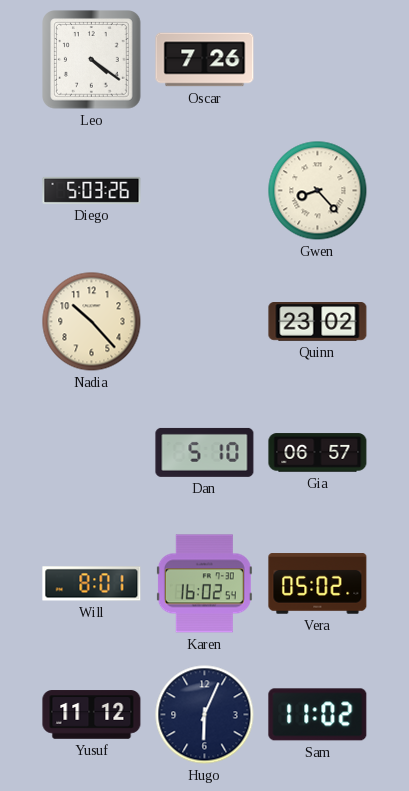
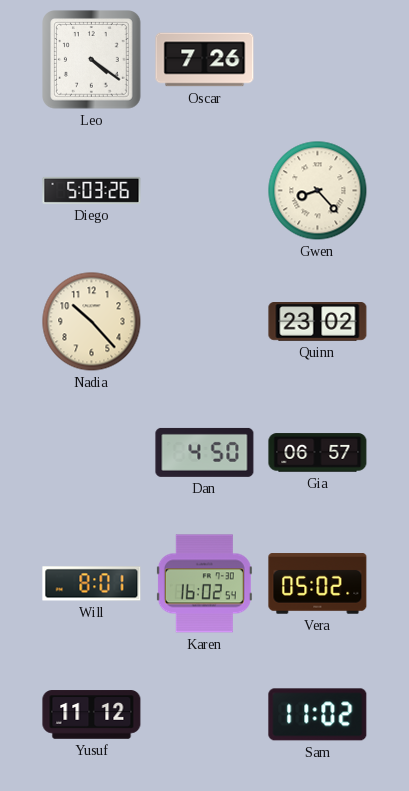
Dan: 5:10 -> 4:50
Hugo: 6:04 -> none
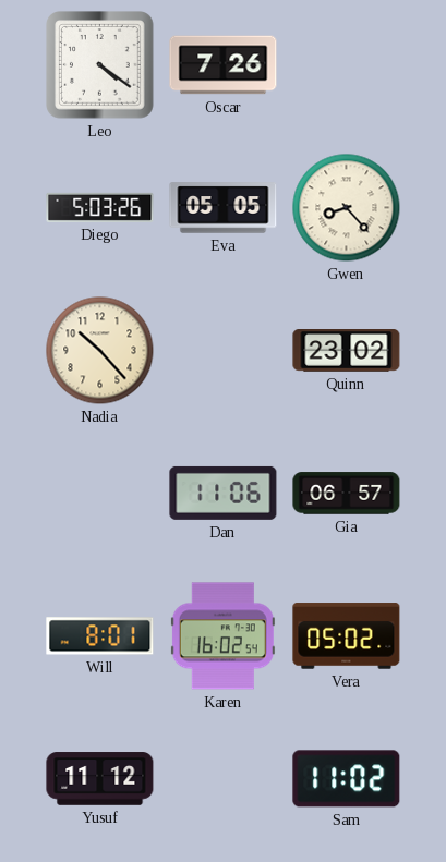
Eva: none -> 05:05
Dan: 4:50 -> 11:06
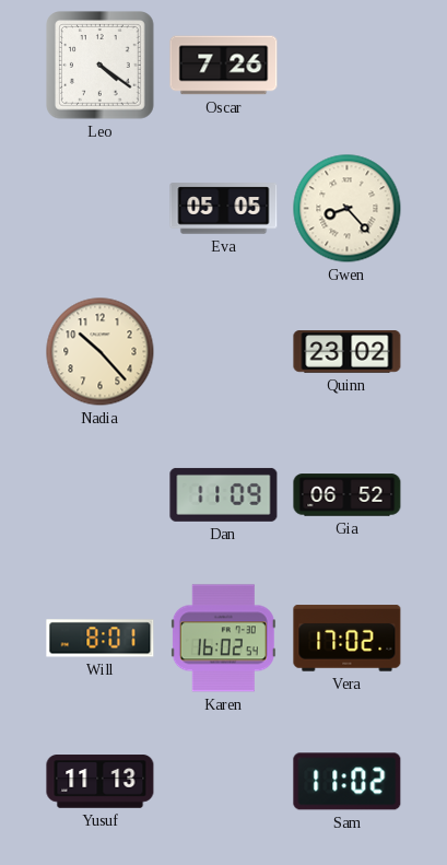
Diego: 5:03 -> none
Dan: 11:06 -> 11:09
Gia: 06:57 -> 06:52
Vera: 05:02 -> 17:02
Yusuf: 11:12 -> 11:13
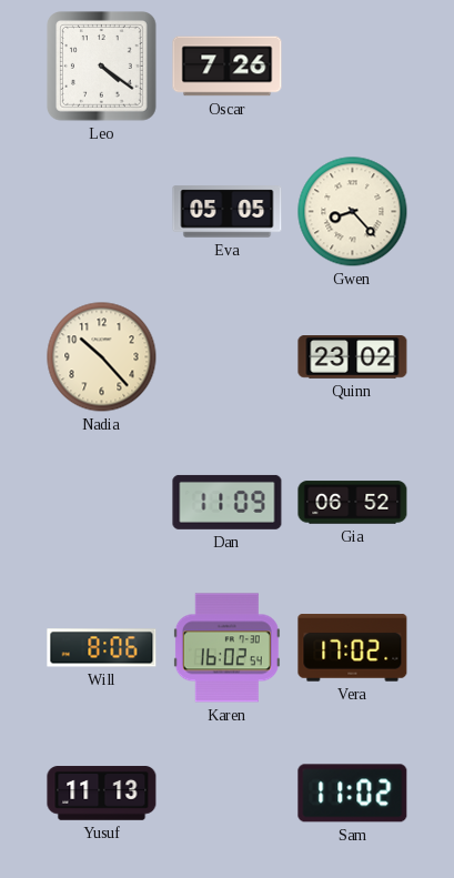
Will: 8:01 -> 8:06
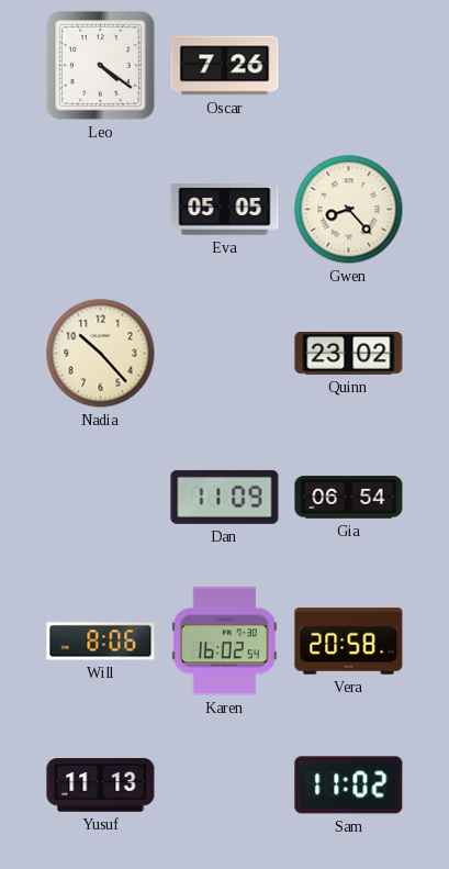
Gia: 06:52 -> 06:54
Vera: 17:02 -> 20:58
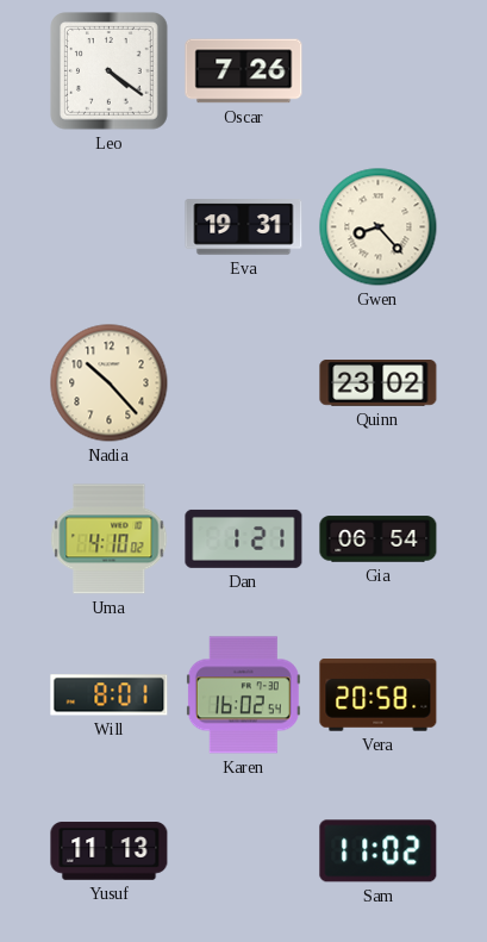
Eva: 05:05 -> 19:31
Uma: none -> 4:10
Dan: 11:09 -> 1:21
Will: 8:06 -> 8:01
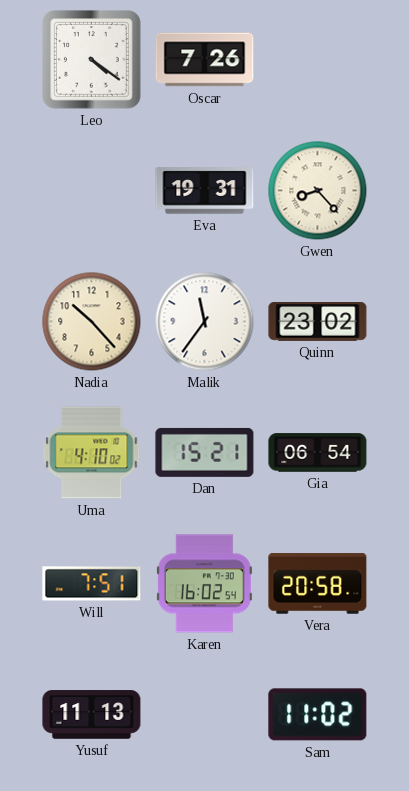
Malik: none -> 11:36
Dan: 1:21 -> 15:21
Will: 8:01 -> 7:51
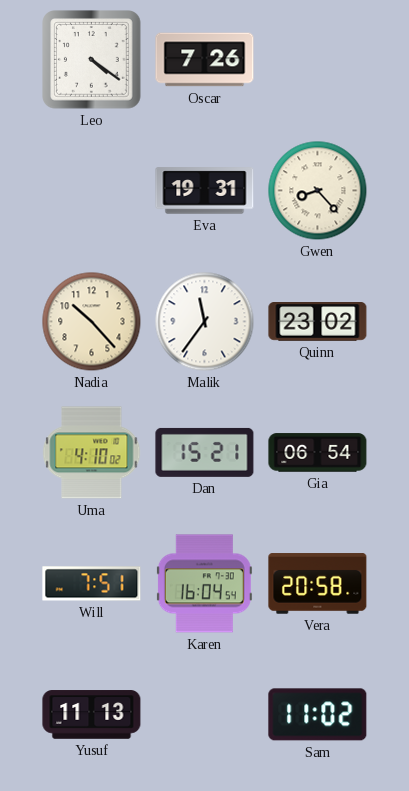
Karen: 16:02 -> 16:04
